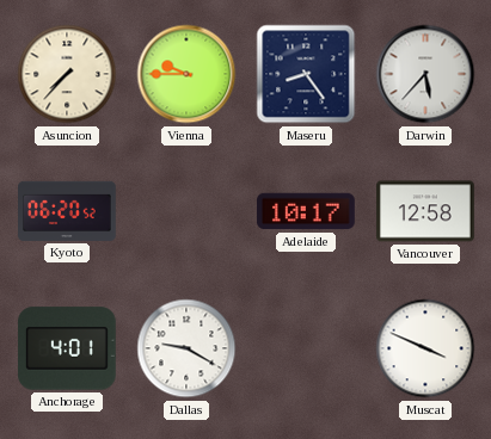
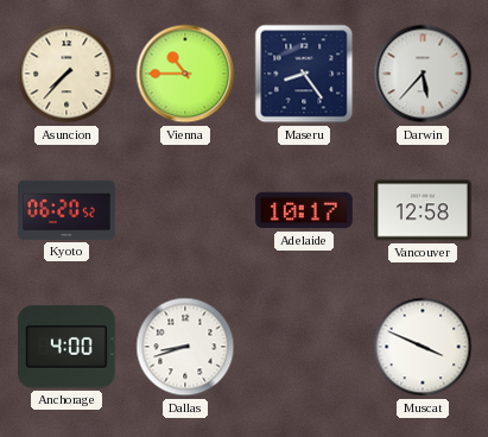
Vienna: 9:45 -> 10:45
Anchorage: 4:01 -> 4:00
Dallas: 9:20 -> 8:42
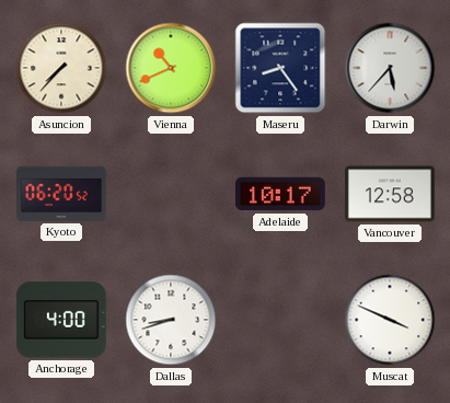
Vienna: 10:45 -> 10:41
